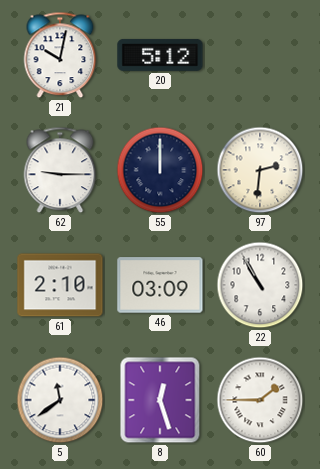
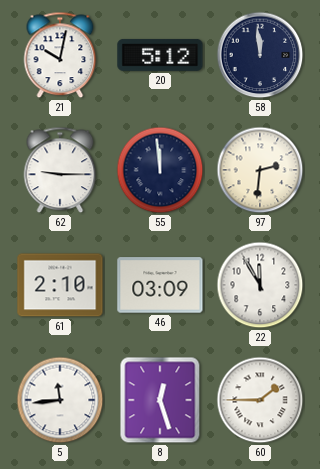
58: none -> 11:59
55: 12:00 -> 11:59
22: 10:55 -> 11:55
5: 11:39 -> 11:44
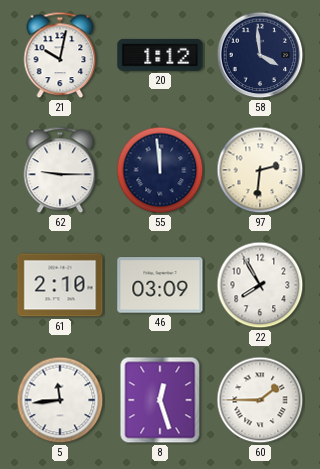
20: 5:12 -> 1:12
58: 11:59 -> 3:59
22: 11:55 -> 7:55
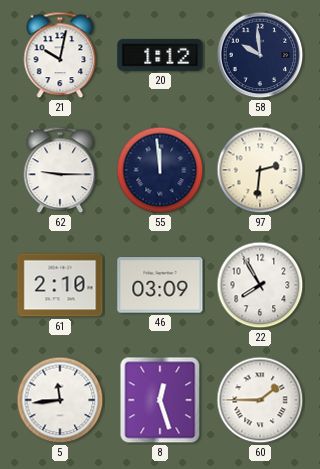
58: 3:59 -> 9:59
